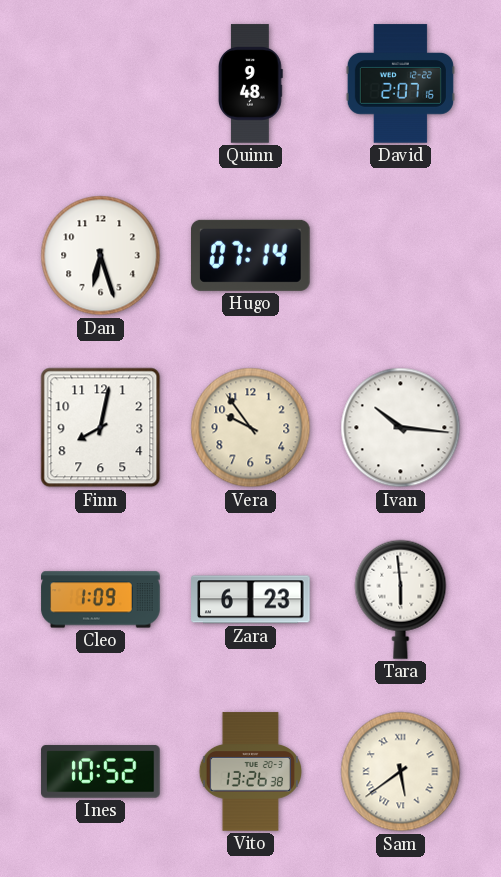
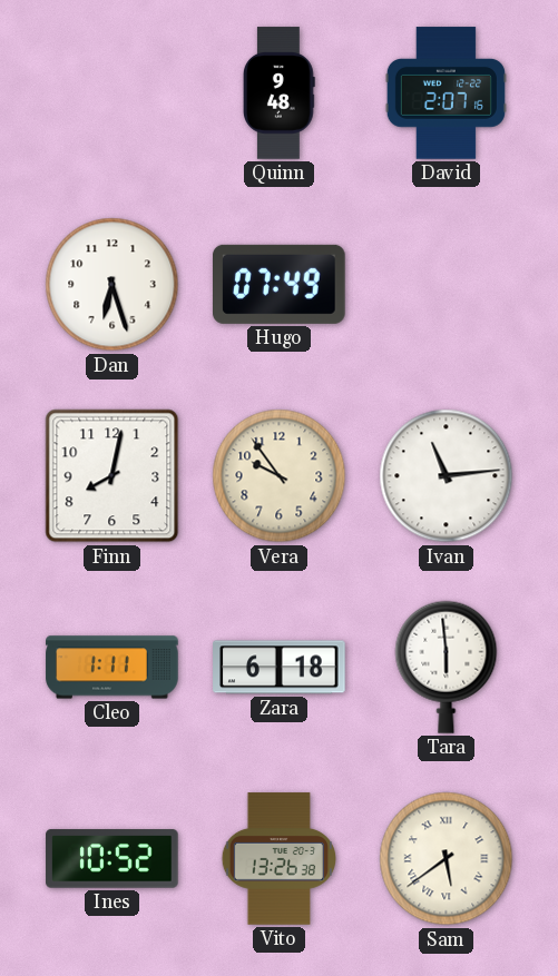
Hugo: 07:14 -> 07:49
Ivan: 10:16 -> 11:14
Cleo: 1:09 -> 1:11
Zara: 6:23 -> 6:18
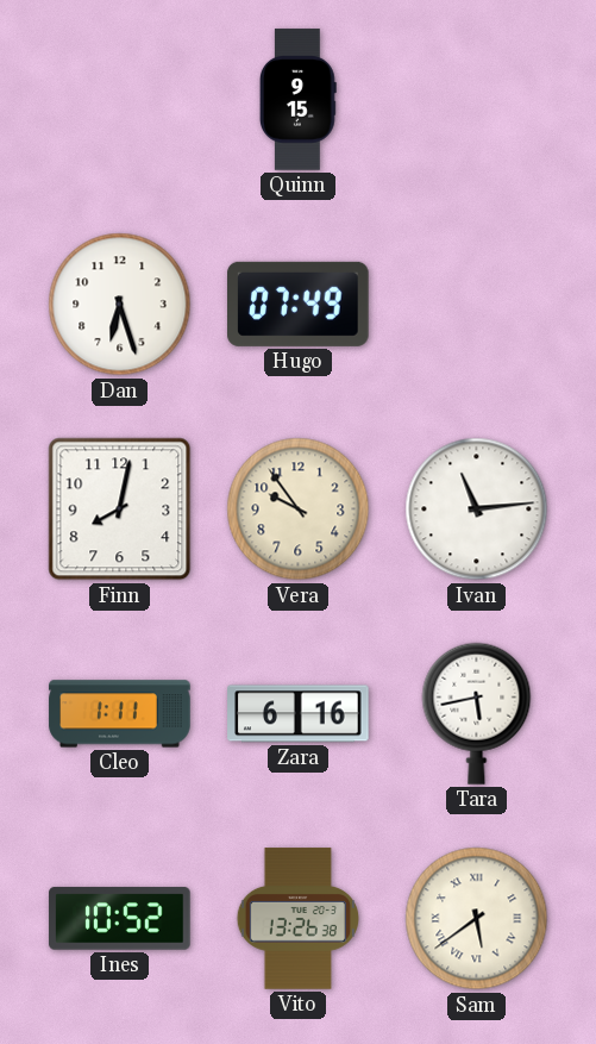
Quinn: 9:48 -> 9:15
David: 2:07 -> none
Zara: 6:18 -> 6:16
Tara: 5:59 -> 5:43
